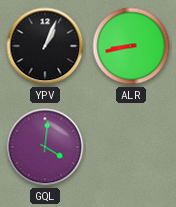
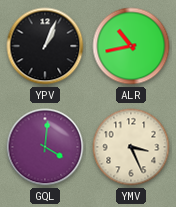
ALR: 8:43 -> 10:43
YMV: none -> 3:26
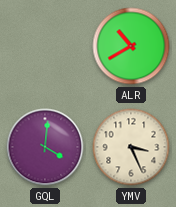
YPV: 1:04 -> none
ALR: 10:43 -> 10:40
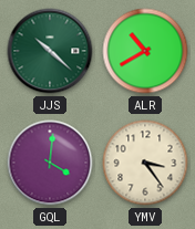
JJS: none -> 10:22
YMV: 3:26 -> 3:24
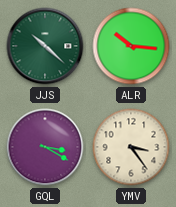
ALR: 10:40 -> 10:16
GQL: 4:01 -> 3:20
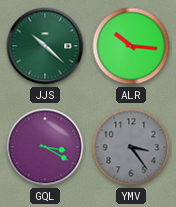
YMV dial: cream -> grey
